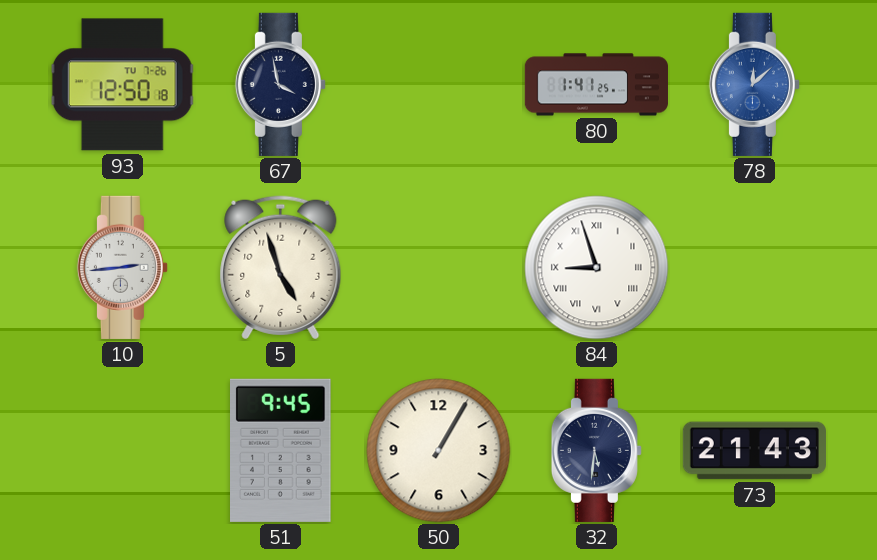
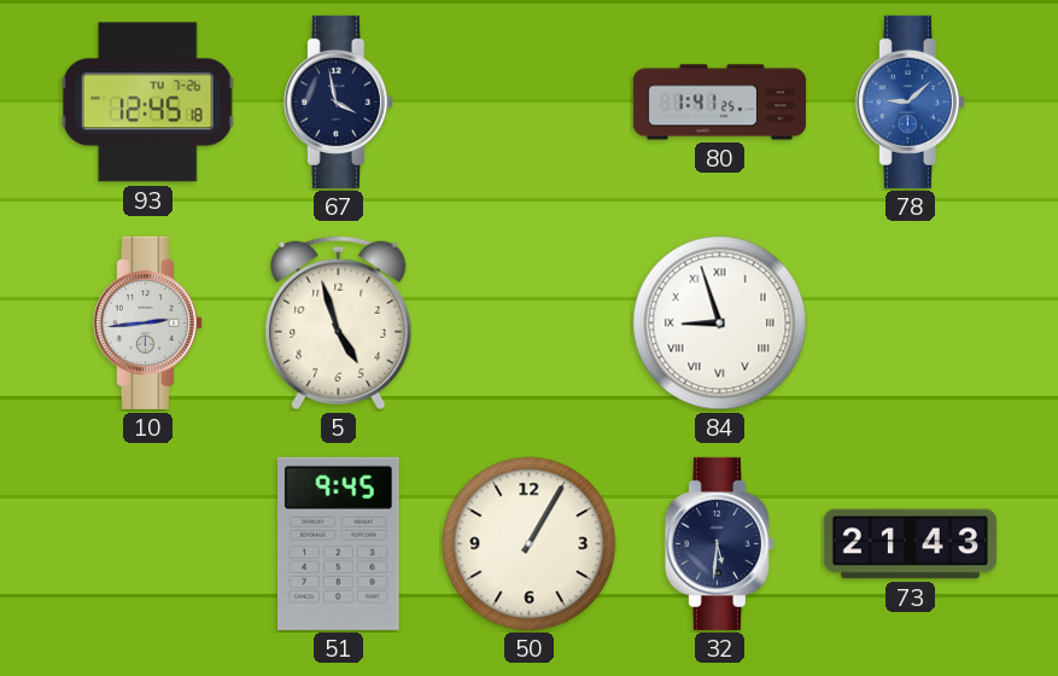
93: 12:50 -> 12:45
78: 12:08 -> 9:08
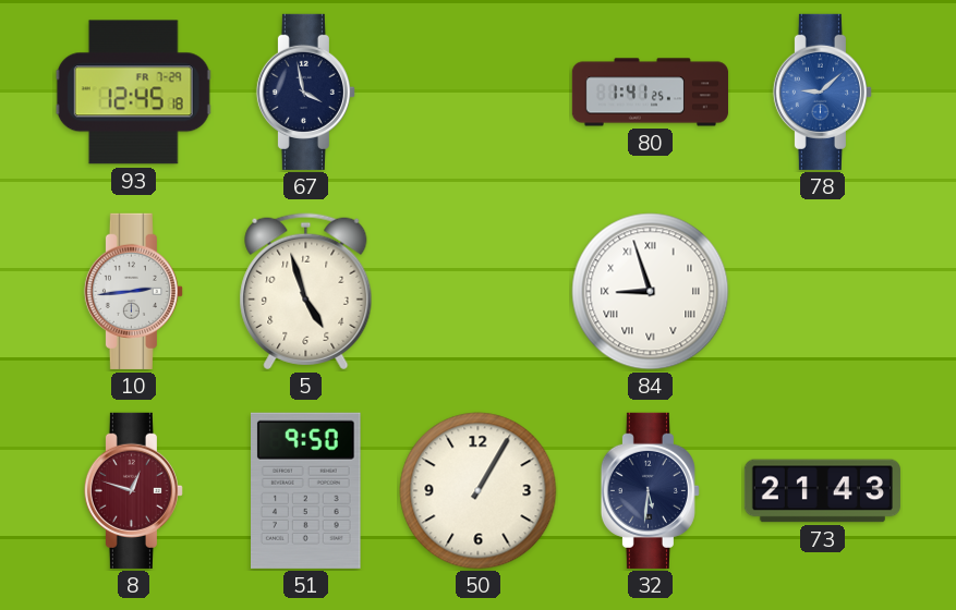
93 date: TU 7-26 -> FR 7-29
8: none -> 12:48
51: 9:45 -> 9:50
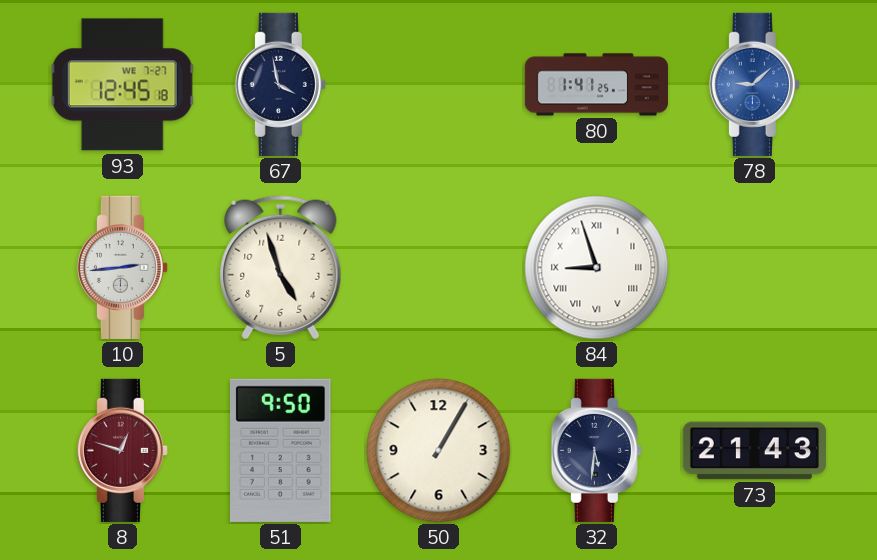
93 date: FR 7-29 -> WE 7-27
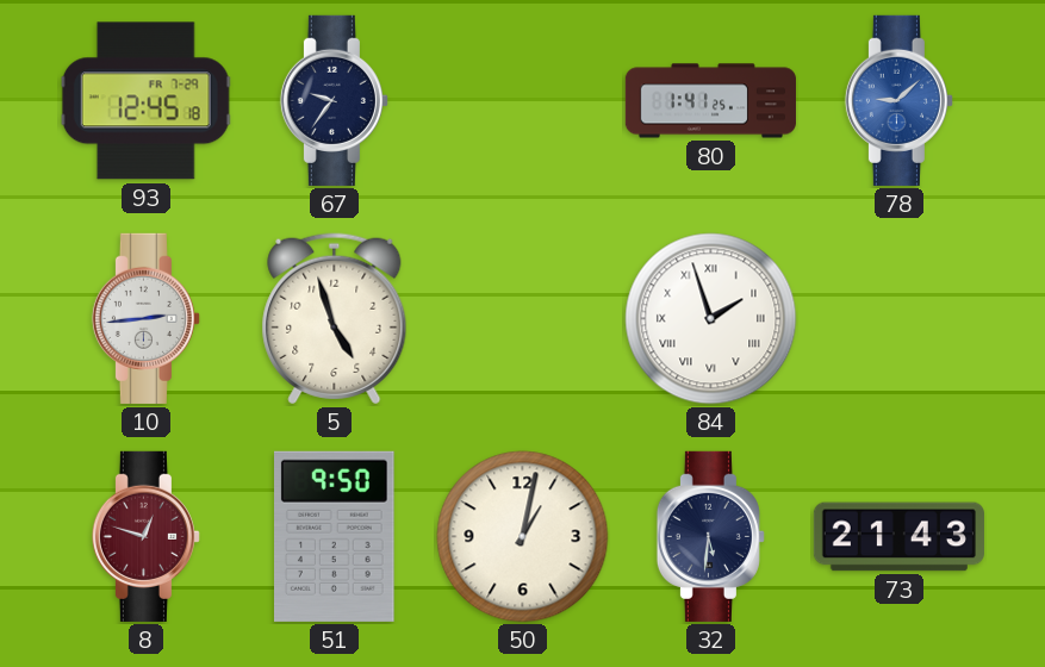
93 date: WE 7-27 -> FR 7-29
67: 3:58 -> 9:36
84: 8:57 -> 1:57
50: 1:05 -> 1:02
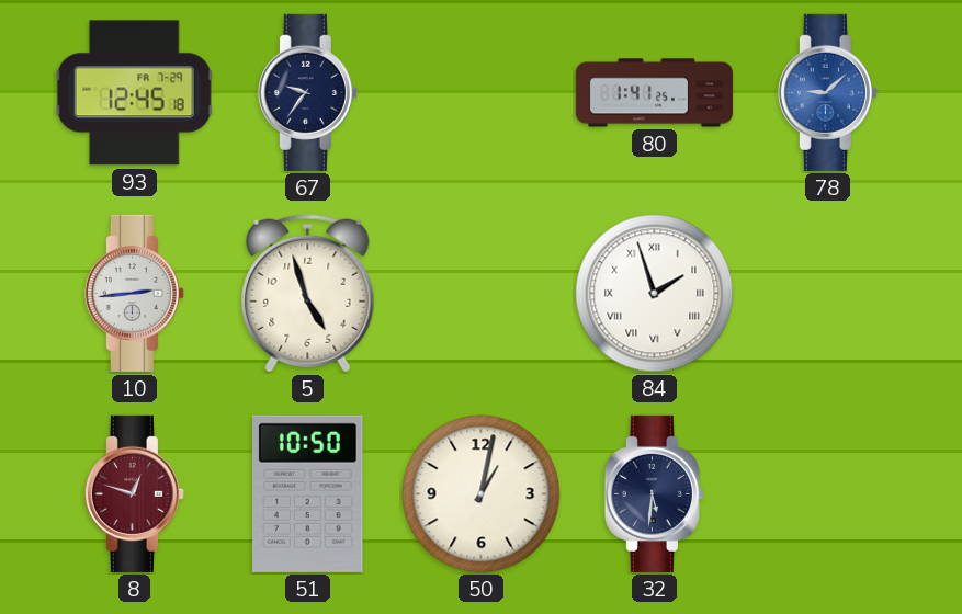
51: 9:50 -> 10:50
73: 21:43 -> none
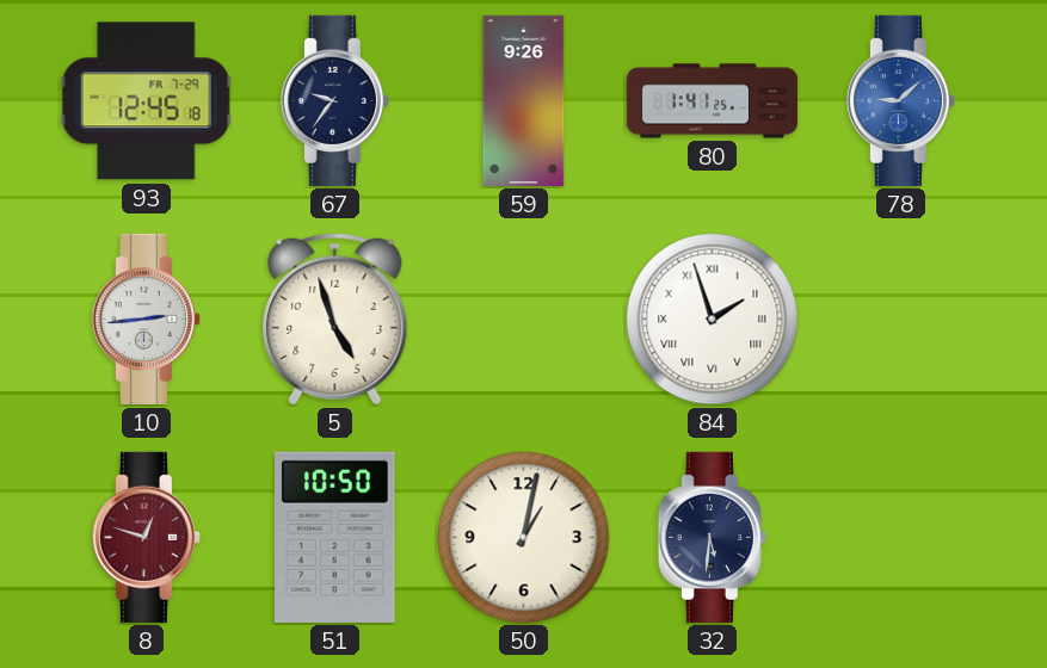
59: none -> 9:26
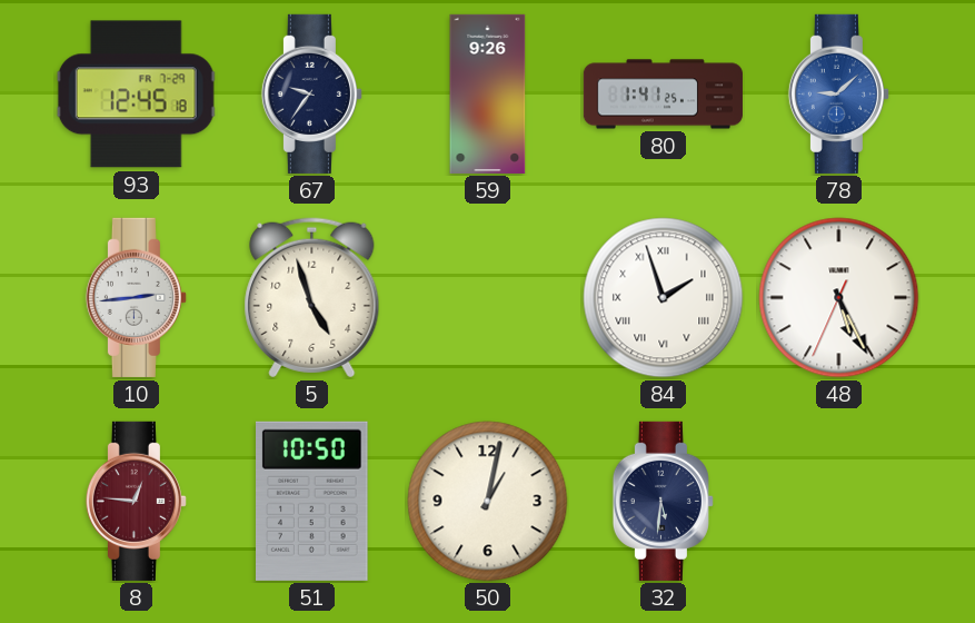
48: none -> 5:25
8: 12:48 -> 12:46
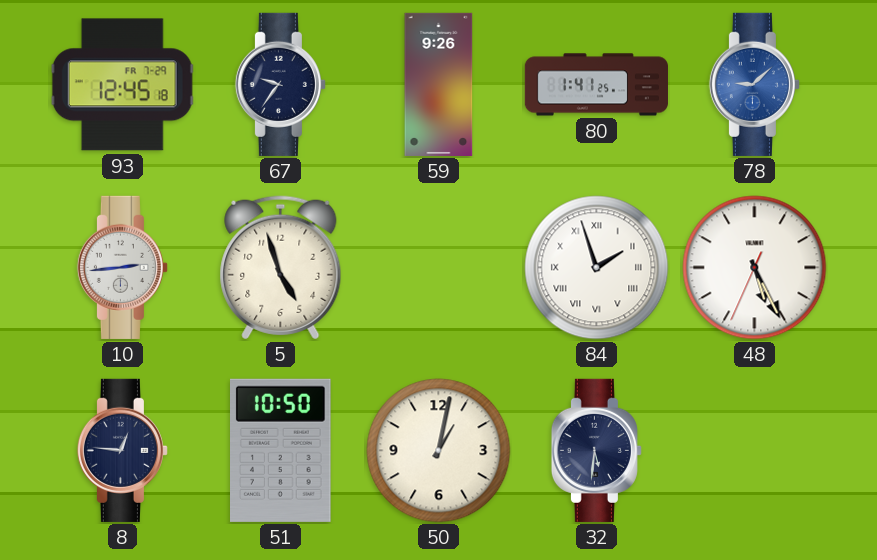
8 dial: burgundy -> navy
